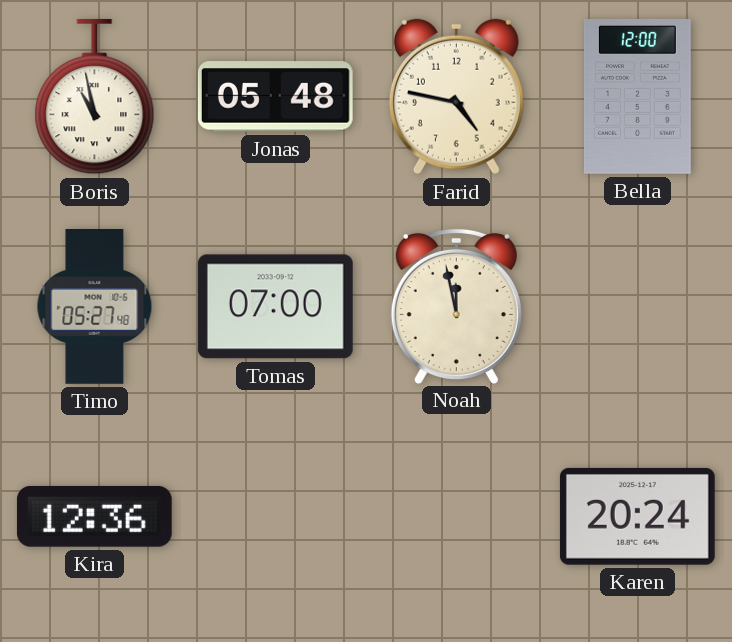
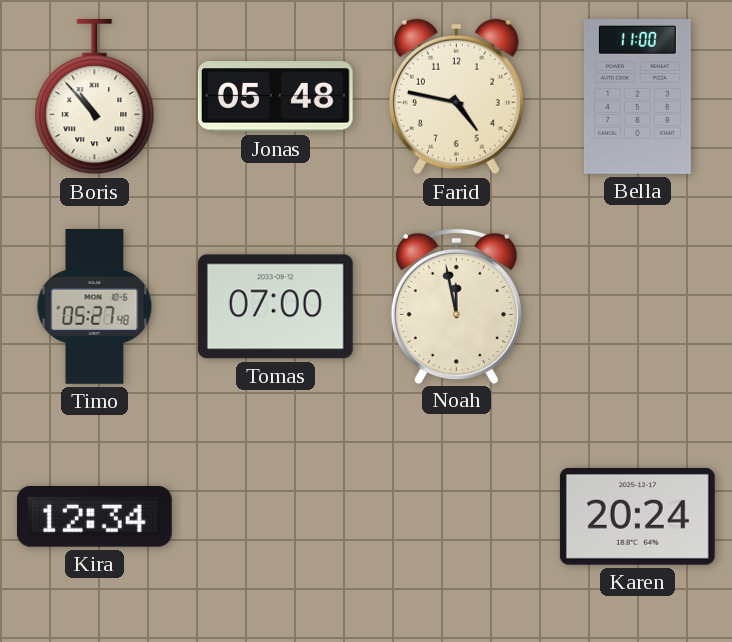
Boris: 10:58 -> 10:53
Bella: 12:00 -> 11:00
Kira: 12:36 -> 12:34
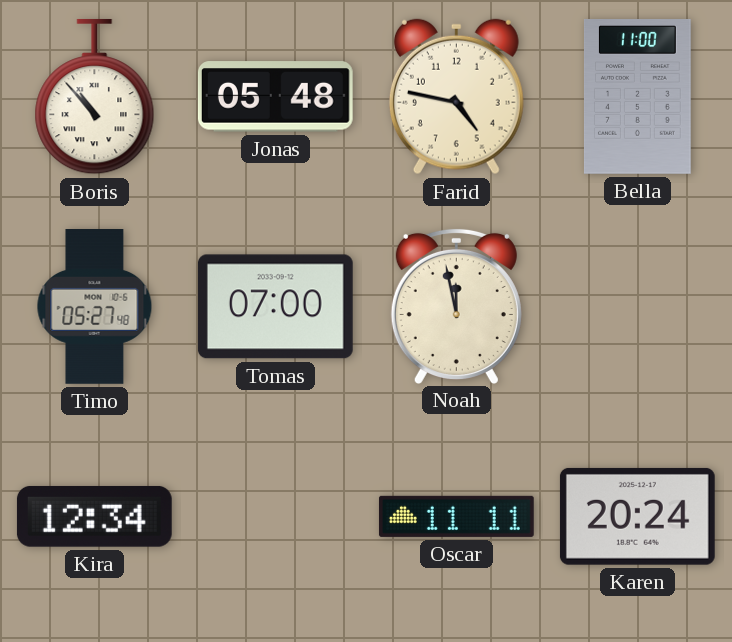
Oscar: none -> 11:11
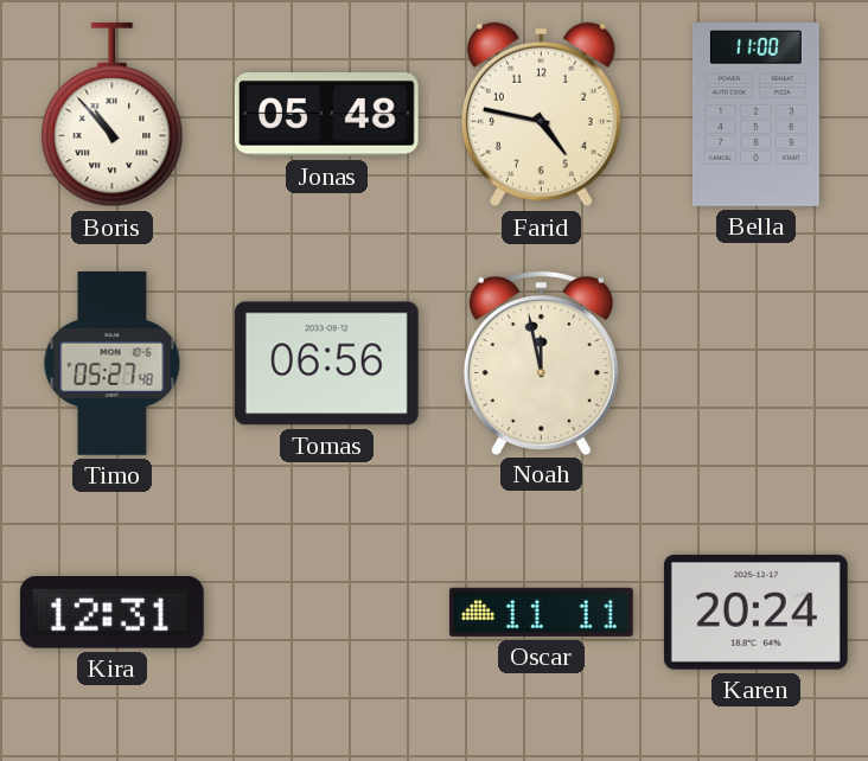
Tomas: 07:00 -> 06:56
Kira: 12:34 -> 12:31
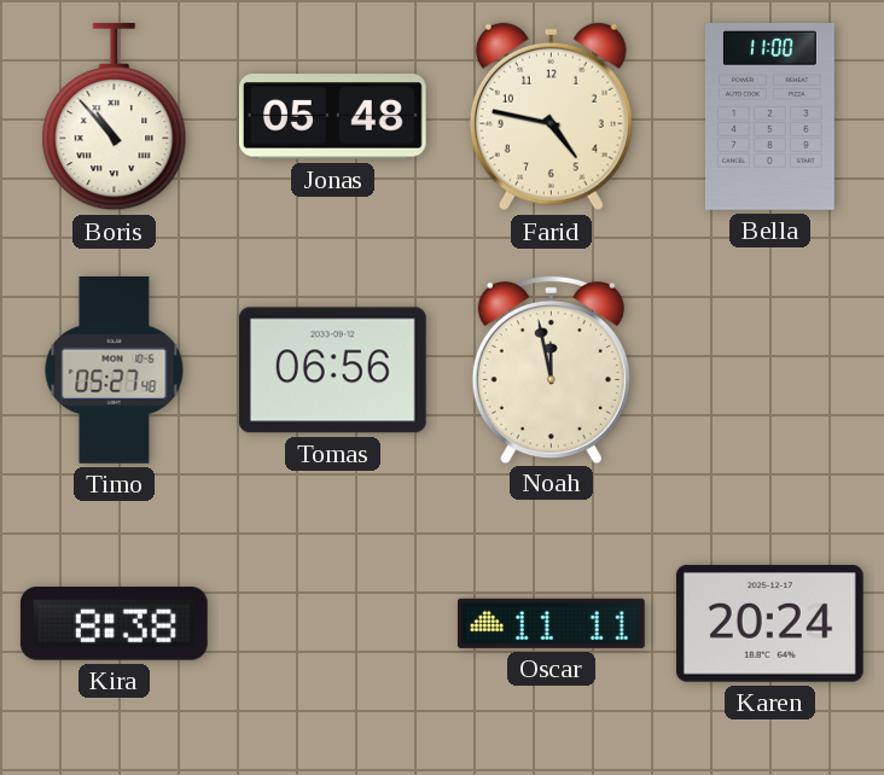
Kira: 12:31 -> 8:38
